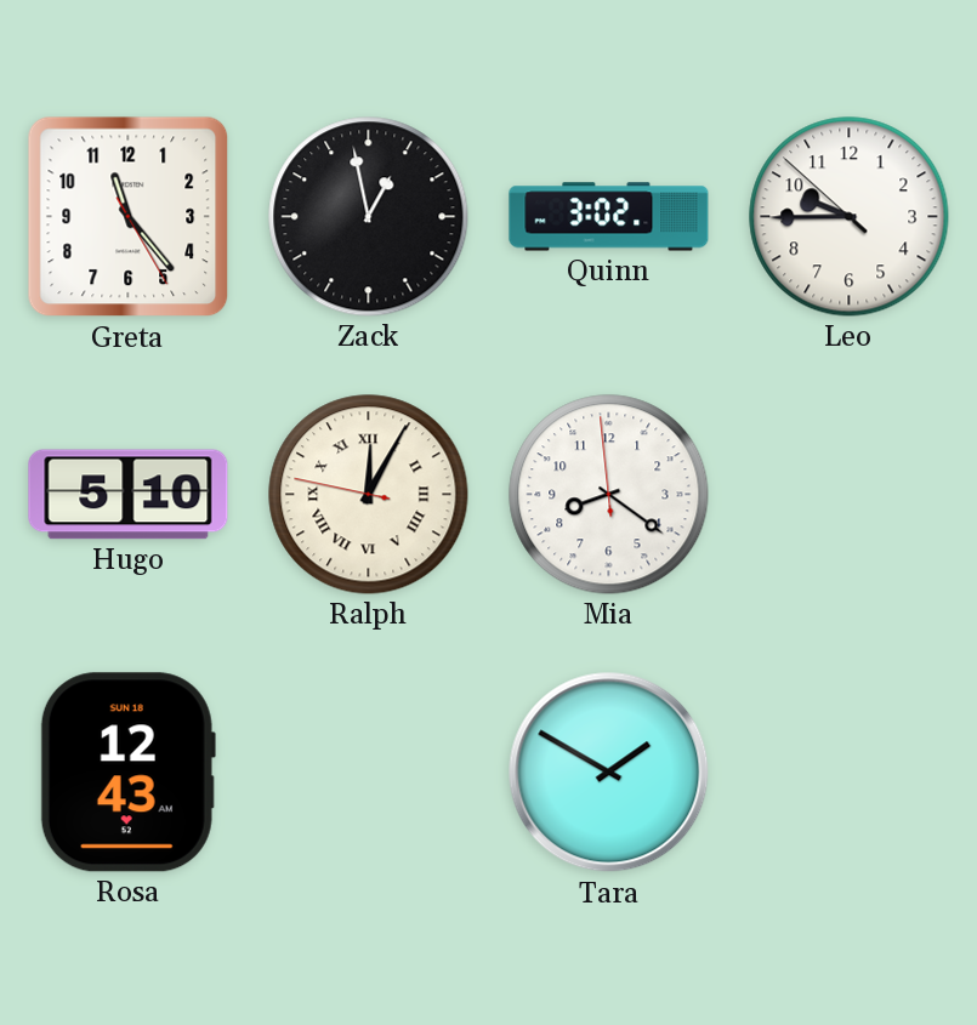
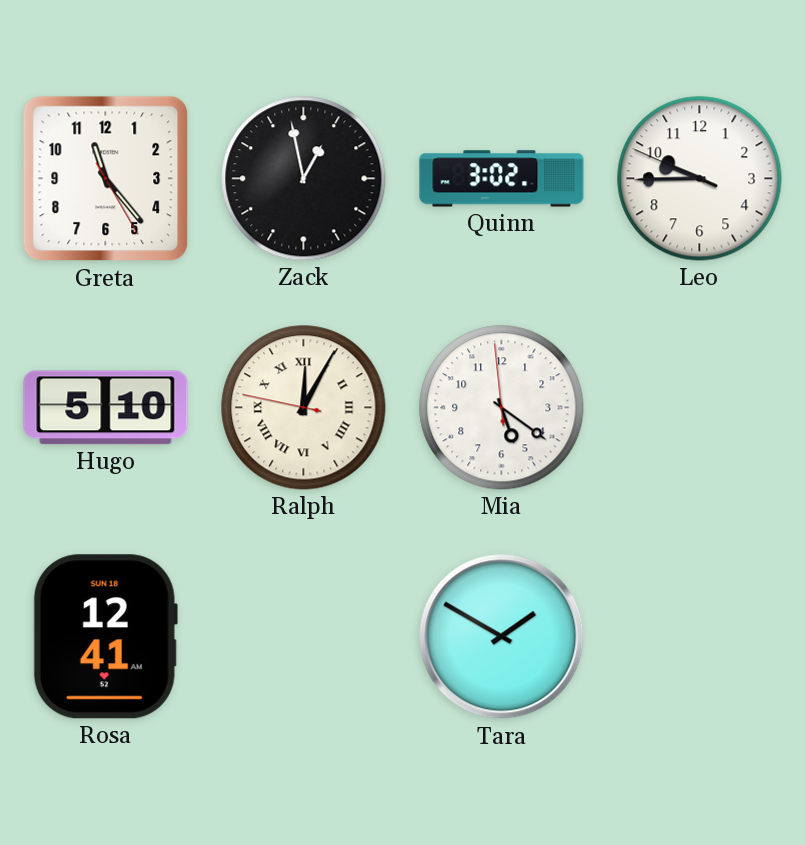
Leo: 9:44:52 -> 9:44:49
Mia: 8:20 -> 5:20
Rosa: 12:43 -> 12:41
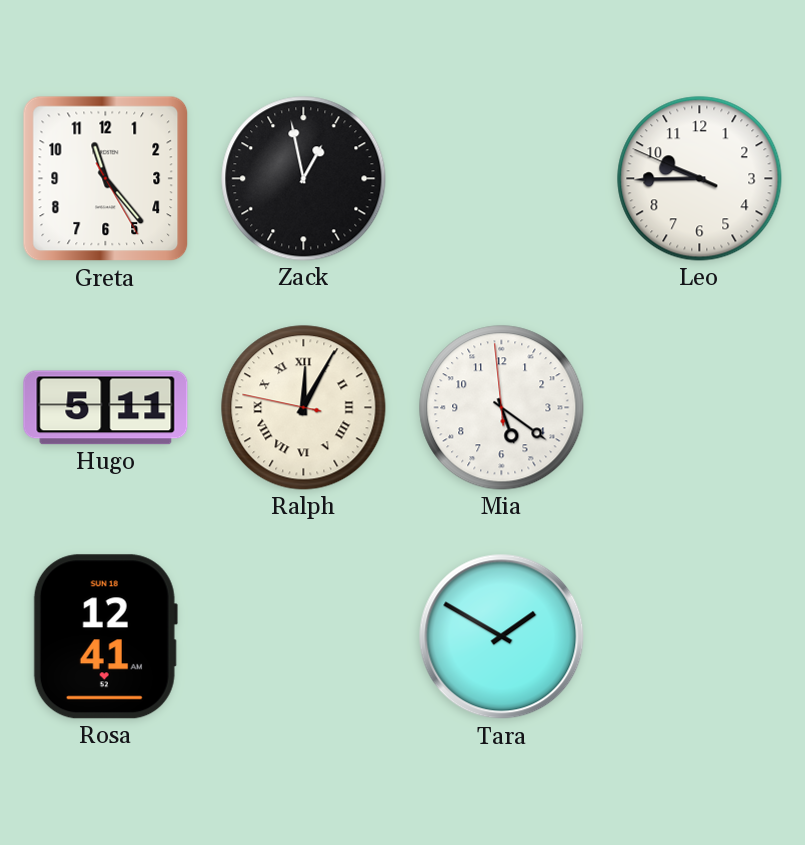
Quinn: 3:02 -> none
Hugo: 5:10 -> 5:11
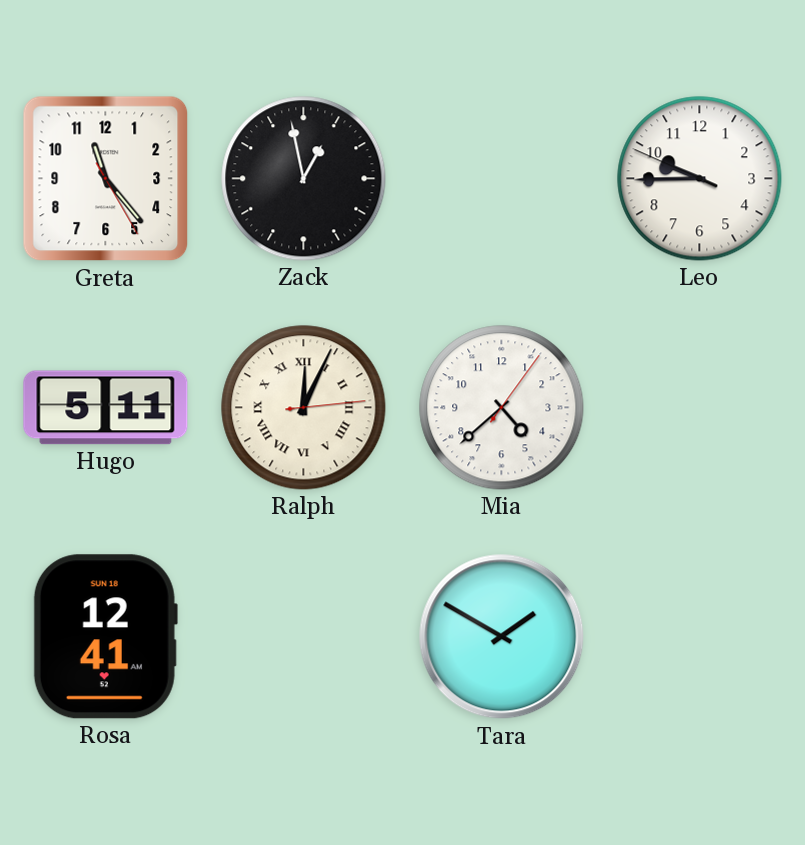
Ralph: 12:04:47 -> 12:04:14
Mia: 5:20 -> 4:38
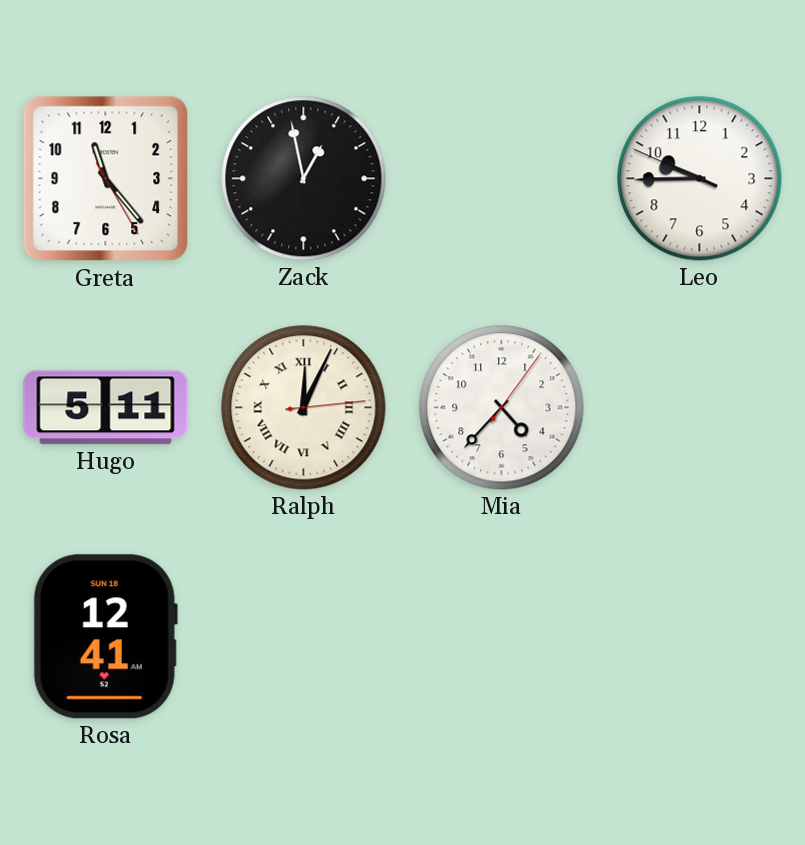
Mia: 4:38 -> 4:37
Tara: 1:50 -> none
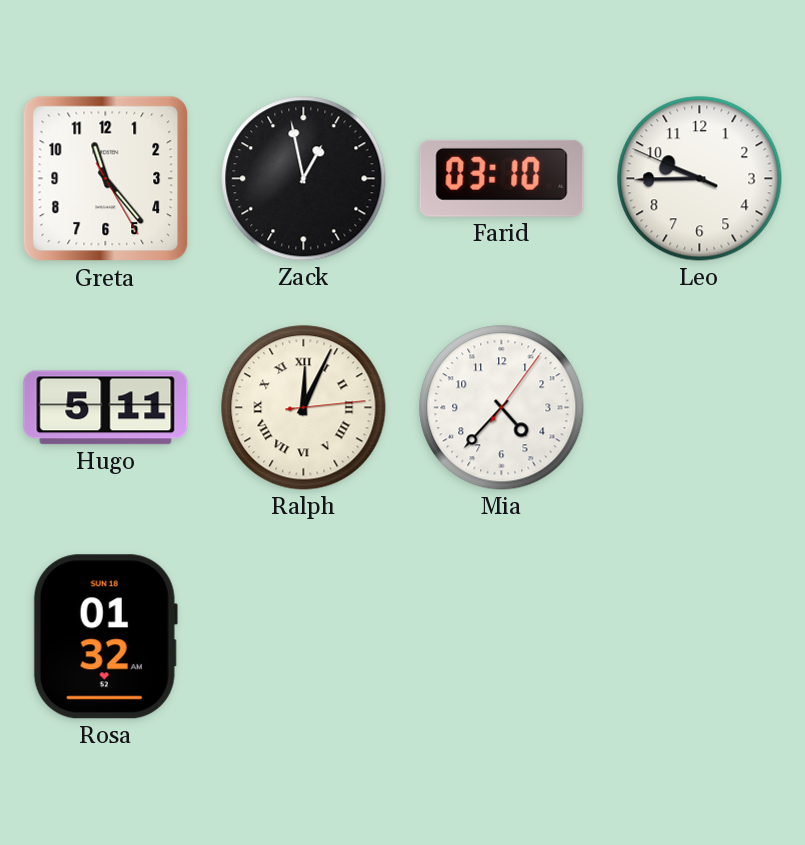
Farid: none -> 03:10
Rosa: 12:41 -> 01:32
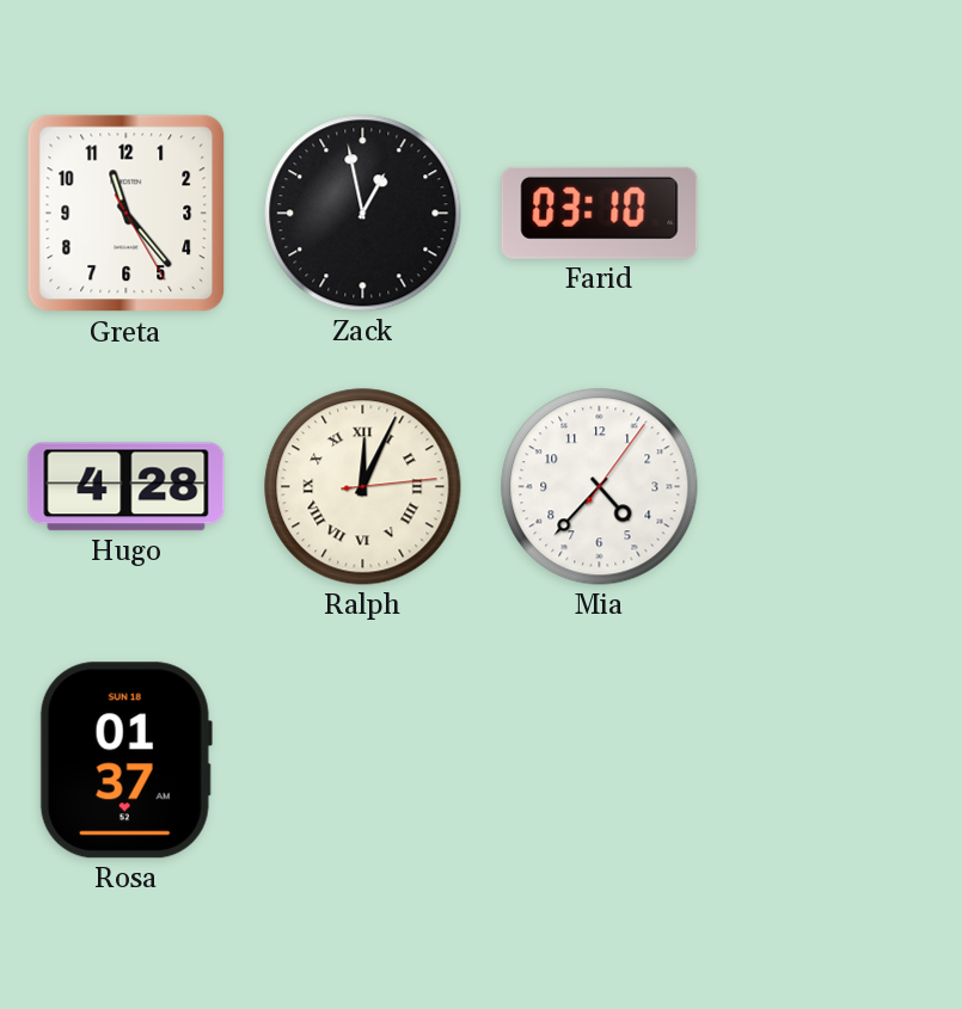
Leo: 9:44 -> none
Hugo: 5:11 -> 4:28
Rosa: 01:32 -> 01:37
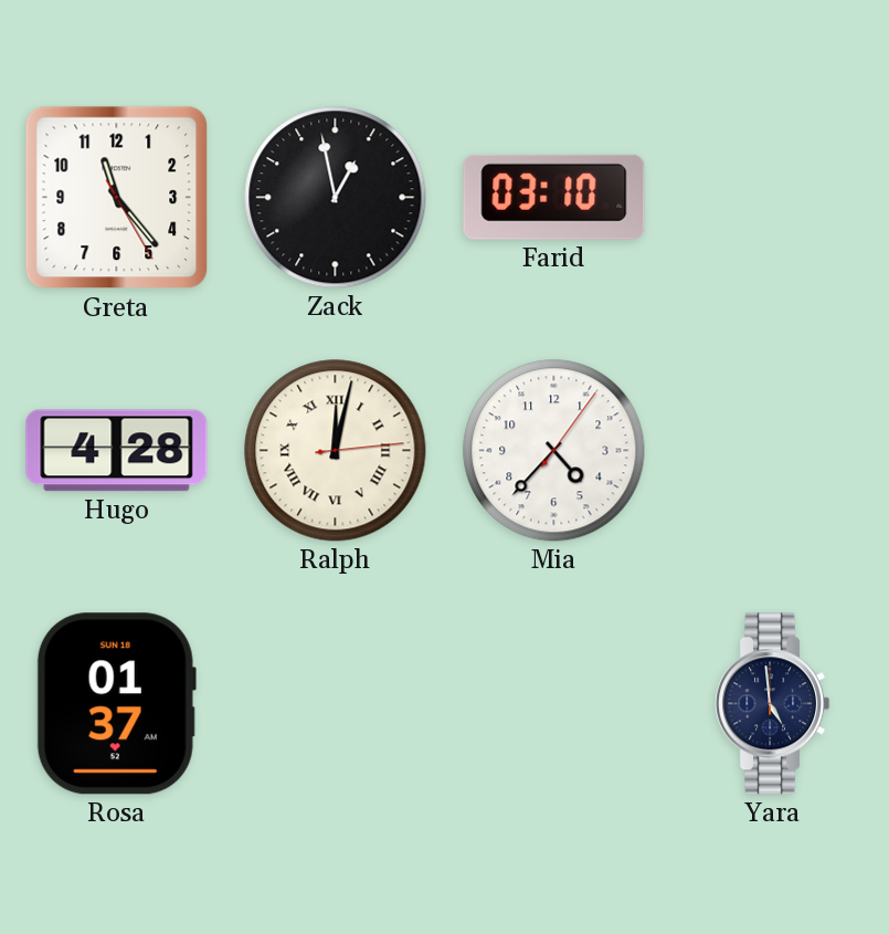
Ralph: 12:04 -> 12:02
Yara: none -> 4:59
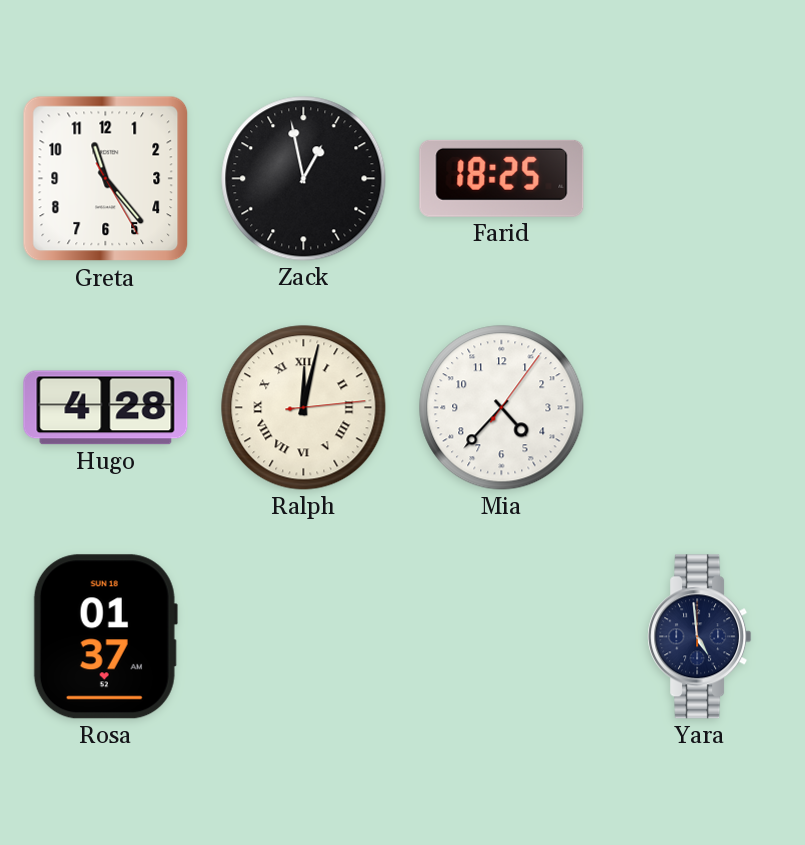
Farid: 03:10 -> 18:25
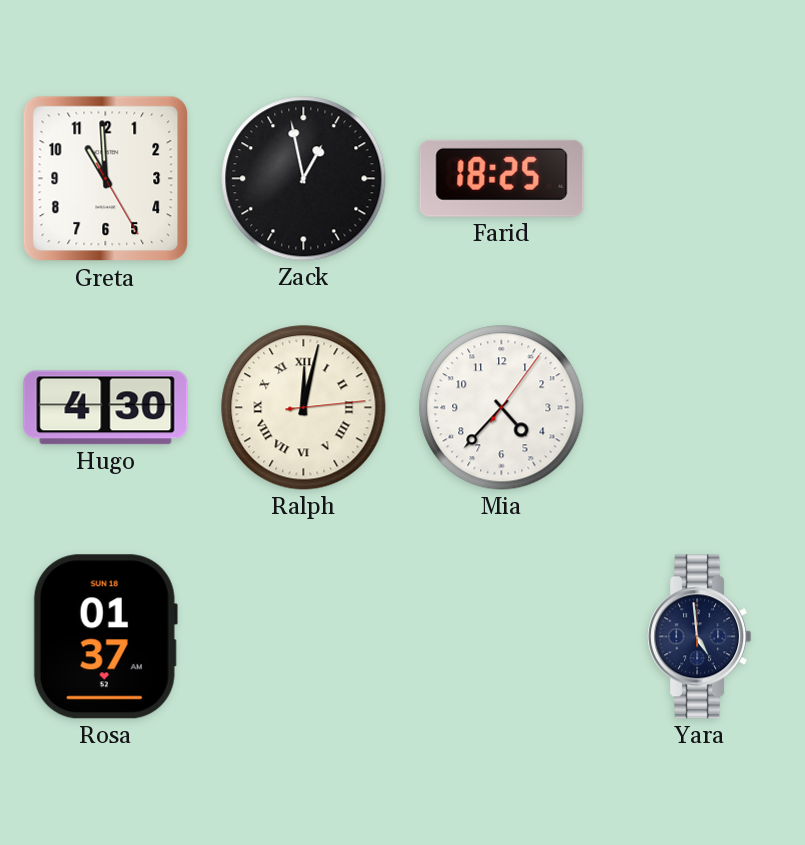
Greta: 11:23 -> 10:59
Hugo: 4:28 -> 4:30
